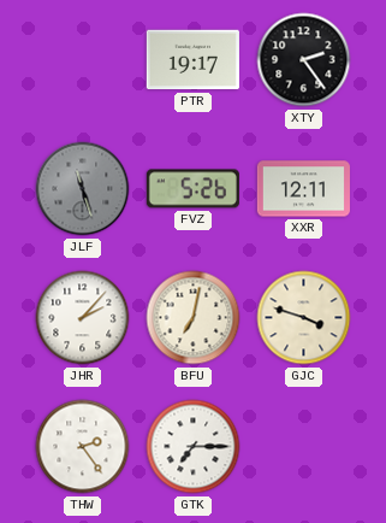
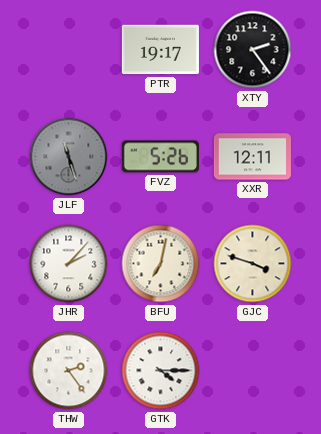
GTK: 7:15 -> 4:15
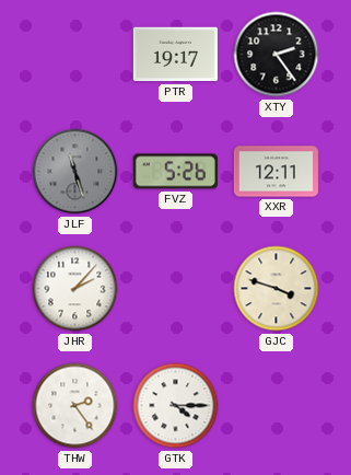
BFU: 7:02 -> none
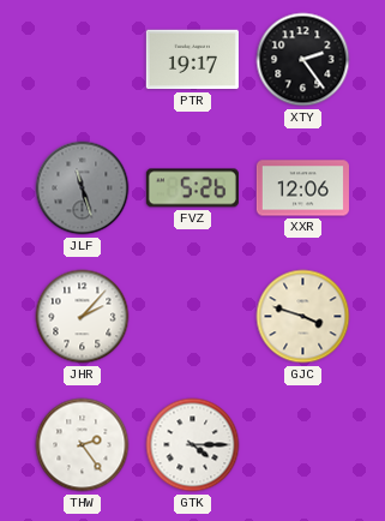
XXR: 12:11 -> 12:06
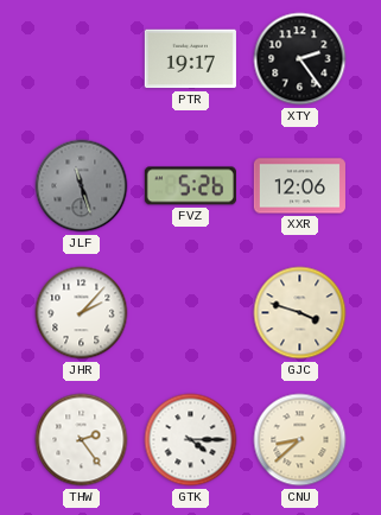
CNU: none -> 8:38
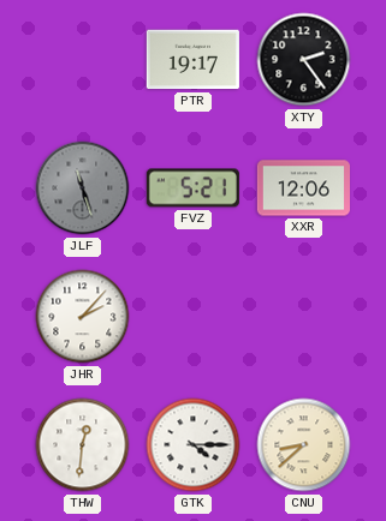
FVZ: 5:26 -> 5:21
GJC: 3:48 -> none
THW: 2:24 -> 12:31
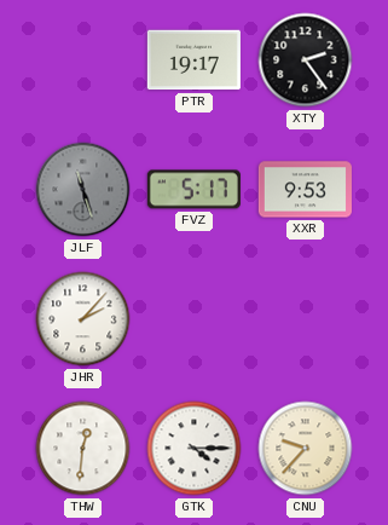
FVZ: 5:21 -> 5:17
XXR: 12:06 -> 9:53
CNU: 8:38 -> 9:37
